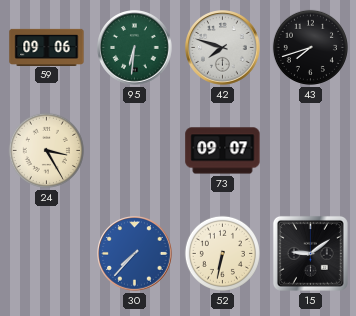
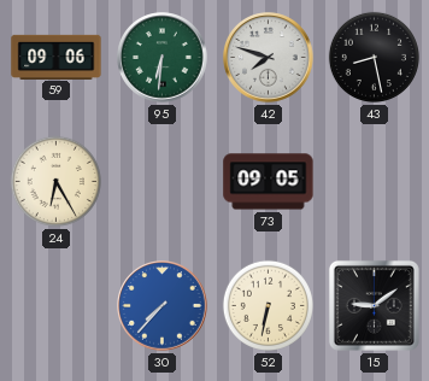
43: 7:42 -> 8:28
24: 3:25 -> 6:25
73: 09:07 -> 09:05
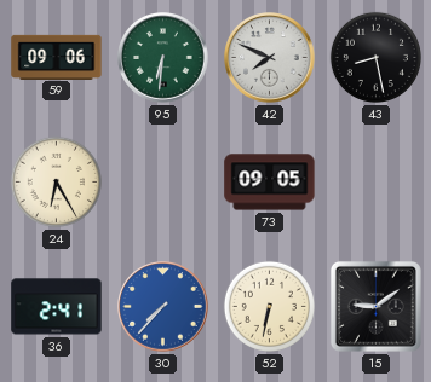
42: 7:48 -> 7:49
36: none -> 2:41
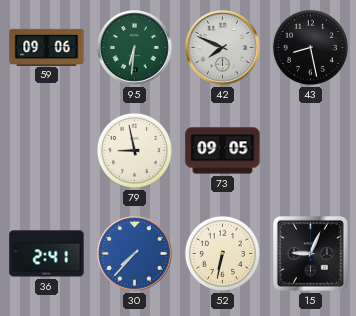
24: 6:25 -> none
79: none -> 8:58
15: 9:09 -> 9:04
